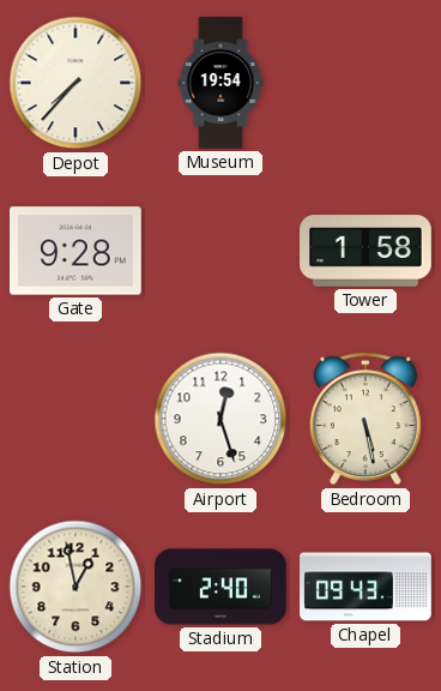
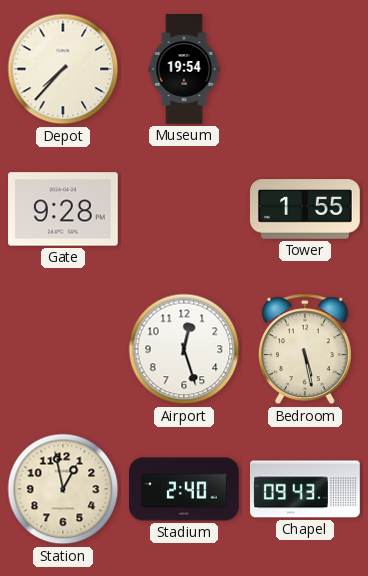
Tower: 1:58 -> 1:55
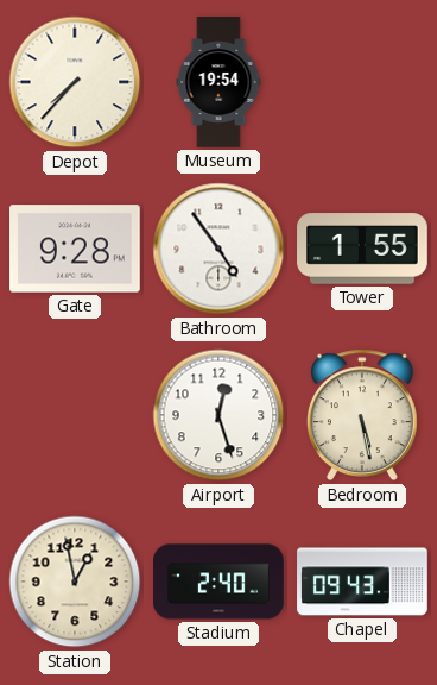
Bathroom: none -> 4:54
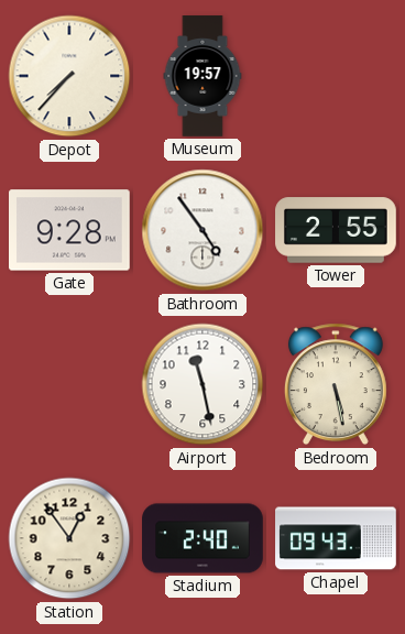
Museum: 19:54 -> 19:57
Tower: 1:55 -> 2:55
Airport: 12:27 -> 11:28
Station: 12:58 -> 12:54
